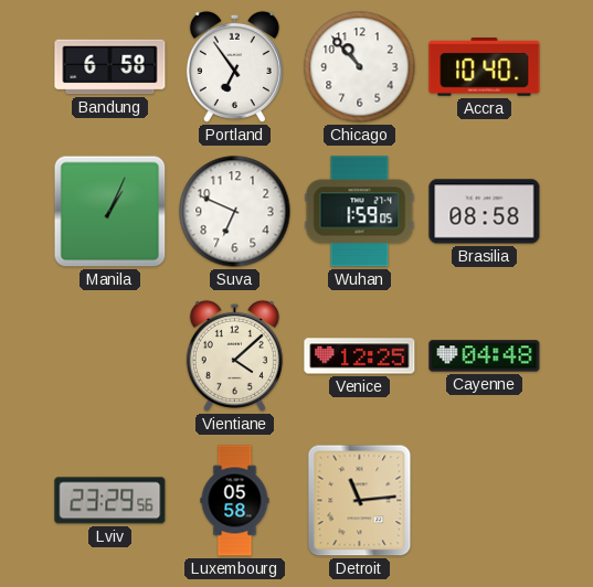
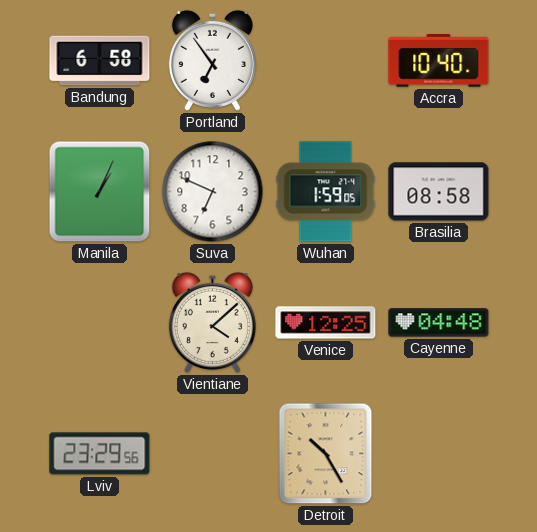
Chicago: 10:53 -> none
Luxembourg: 05:58 -> none
Detroit: 11:14 -> 10:25
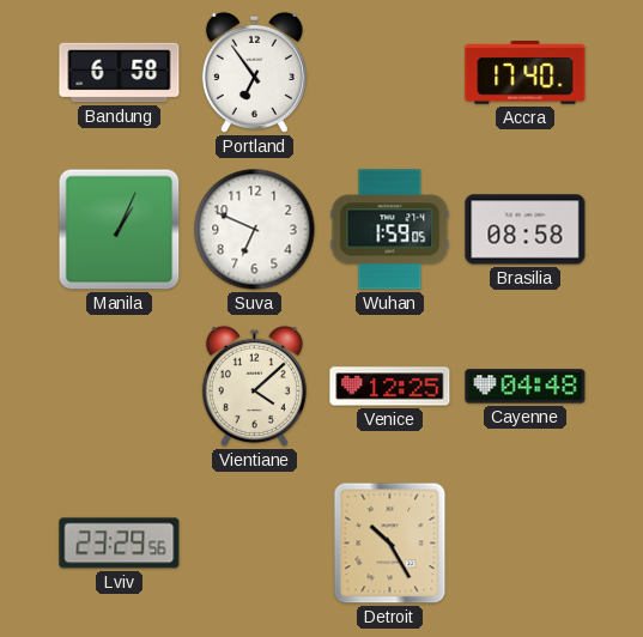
Accra: 10:40 -> 17:40
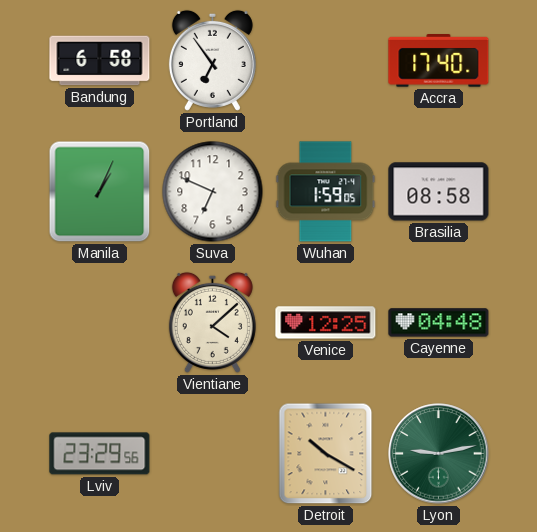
Detroit: 10:25 -> 10:20
Lyon: none -> 9:13
